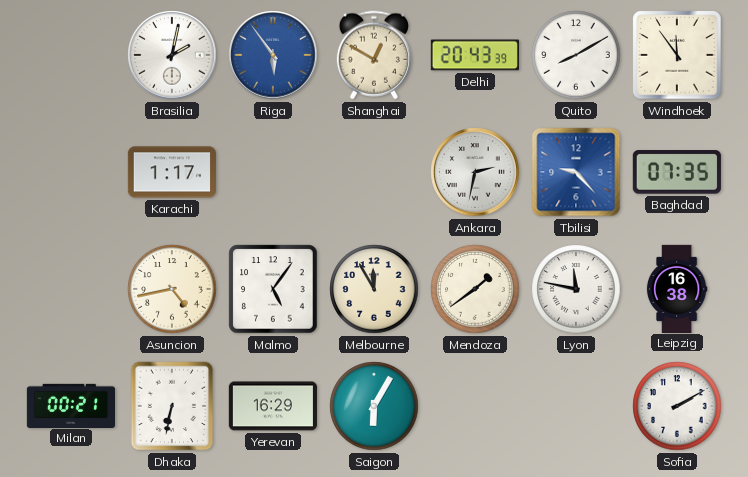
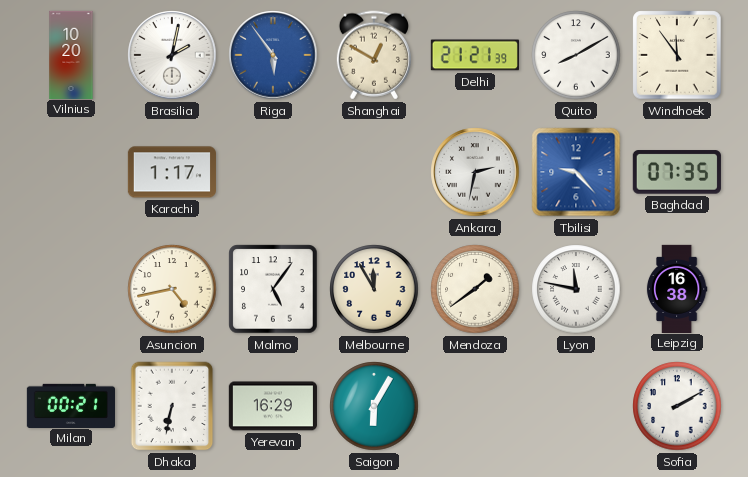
Vilnius: none -> 10:20
Delhi: 20:43 -> 21:21
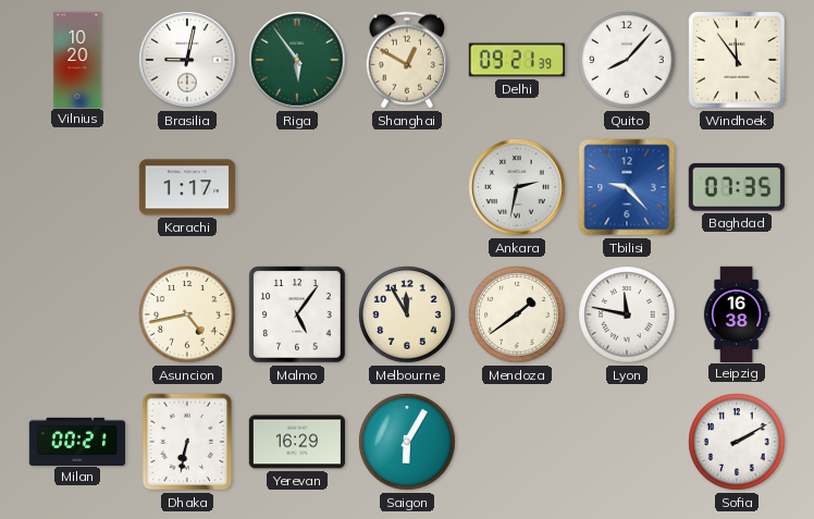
Brasilia: 2:02 -> 9:02
Riga dial: blue -> green
Delhi: 21:21 -> 09:21
Quito: 8:10 -> 8:07
